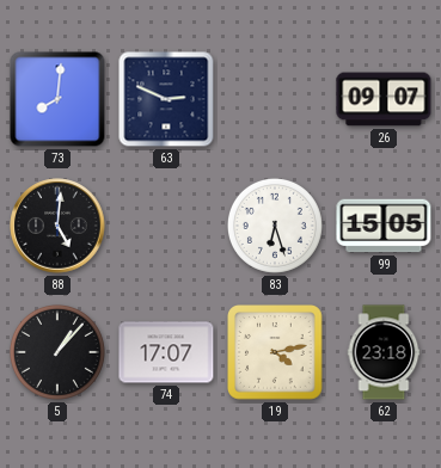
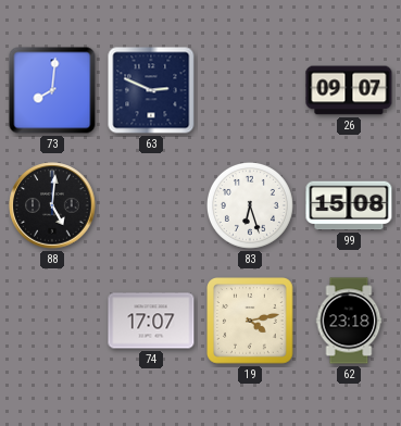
99: 15:05 -> 15:08
5: 1:07 -> none
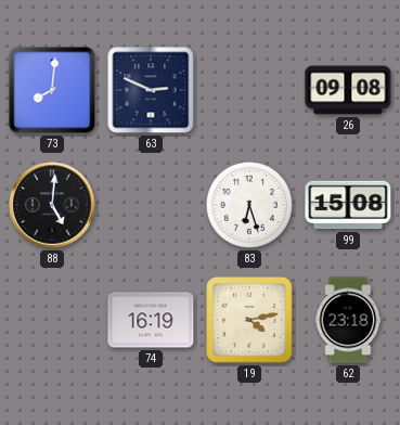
26: 09:07 -> 09:08
74: 17:07 -> 16:19
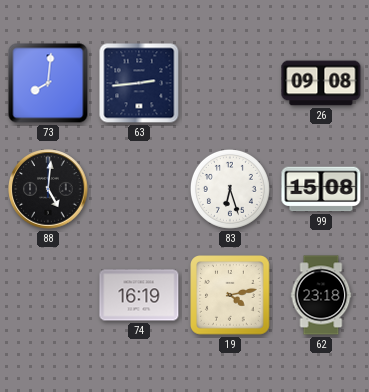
63: 2:49 -> 2:44
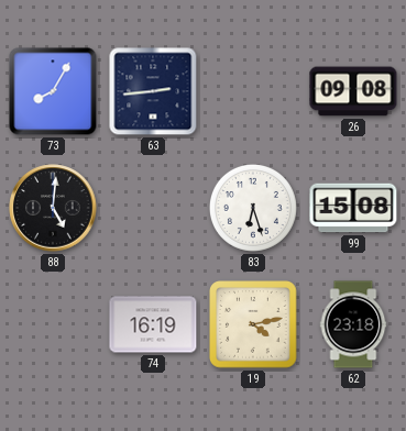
73: 8:01 -> 8:05
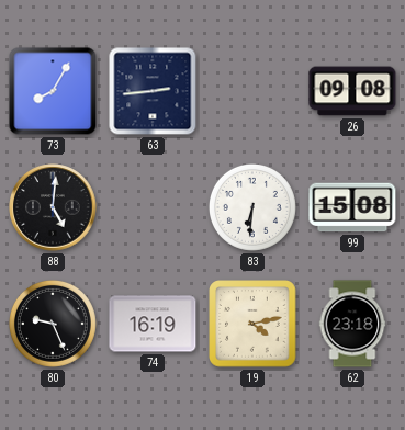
83: 6:27 -> 6:31
80: none -> 9:26
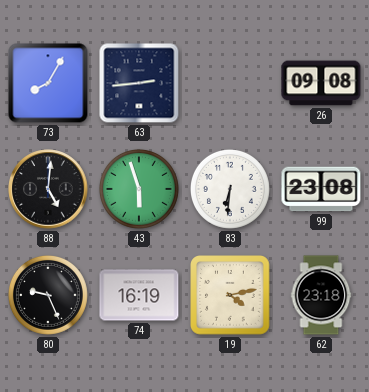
43: none -> 5:57
99: 15:08 -> 23:08
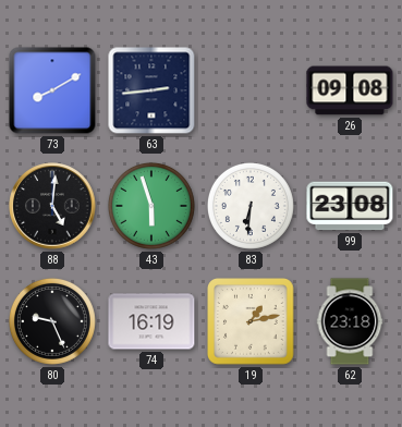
73: 8:05 -> 8:10
19: 4:13 -> 1:13
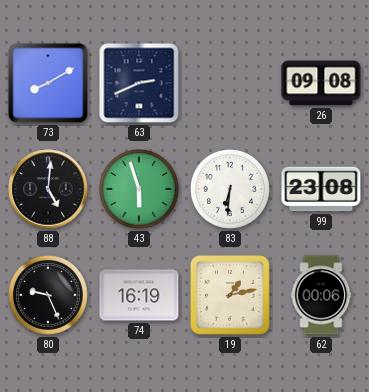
63: 2:44 -> 2:41
62: 23:18 -> 00:06
